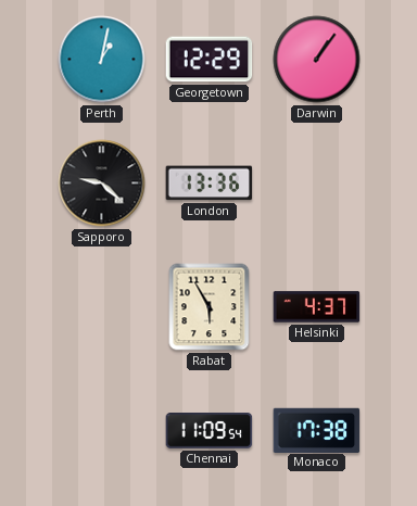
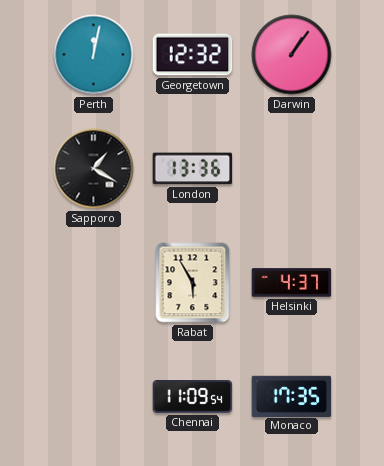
Perth: 1:02 -> 12:02
Georgetown: 12:29 -> 12:32
Sapporo: 9:22 -> 1:20
Monaco: 17:38 -> 17:35
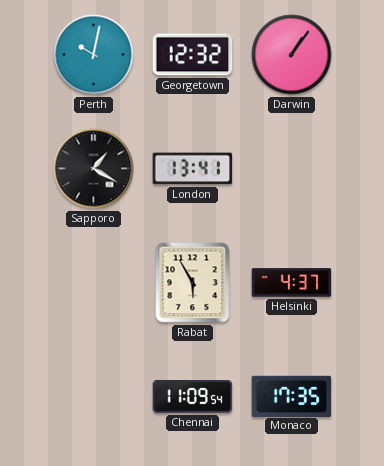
Perth: 12:02 -> 10:02
London: 13:36 -> 13:41
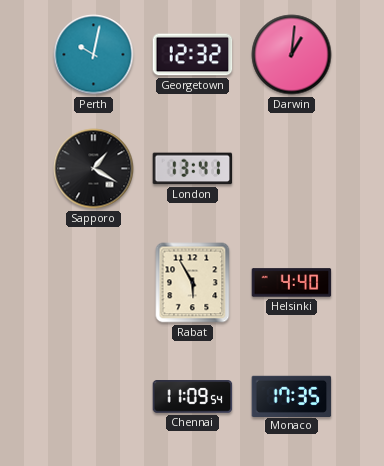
Darwin: 1:06 -> 1:01
Helsinki: 4:37 -> 4:40
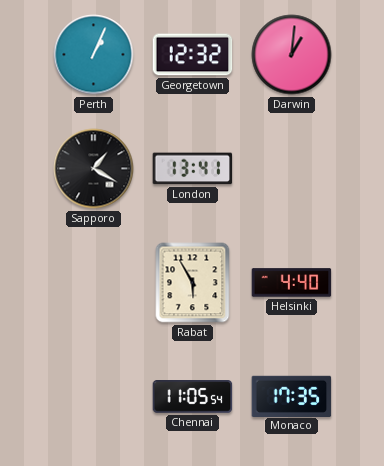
Perth: 10:02 -> 1:04
Chennai: 11:09 -> 11:05
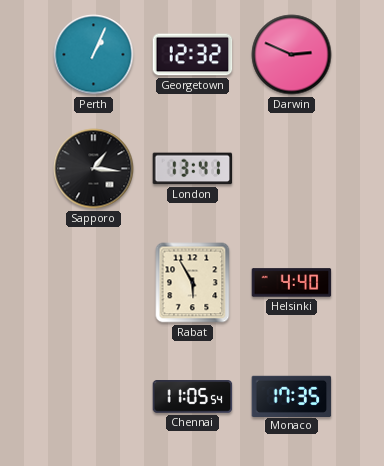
Darwin: 1:01 -> 2:49
Sapporo: 1:20 -> 1:16
